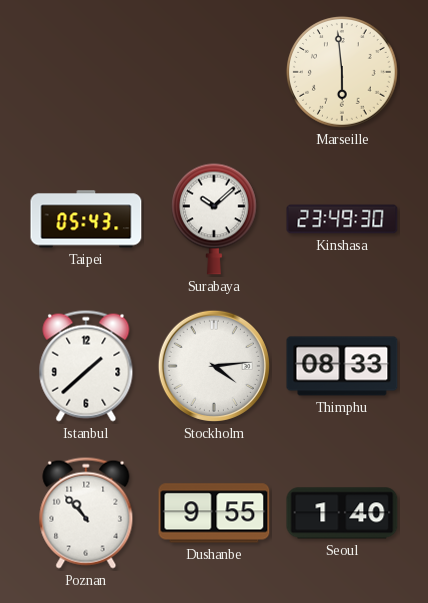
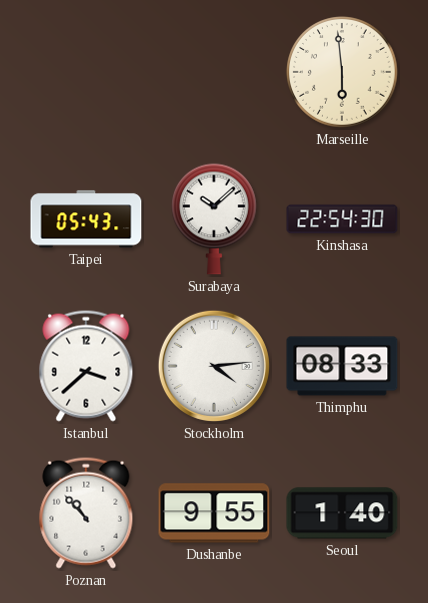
Kinshasa: 23:49 -> 22:54
Istanbul: 1:38 -> 3:38
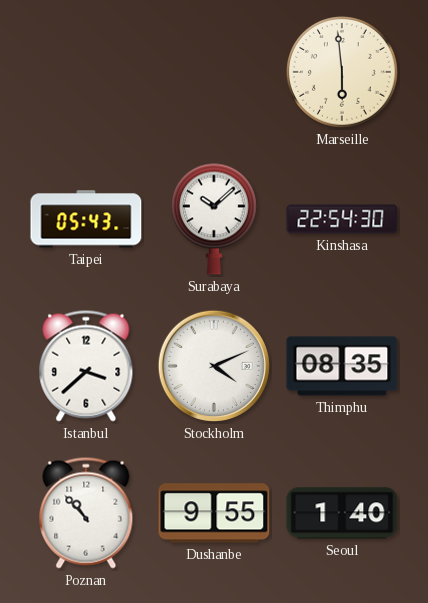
Stockholm: 4:14 -> 4:11
Thimphu: 08:33 -> 08:35
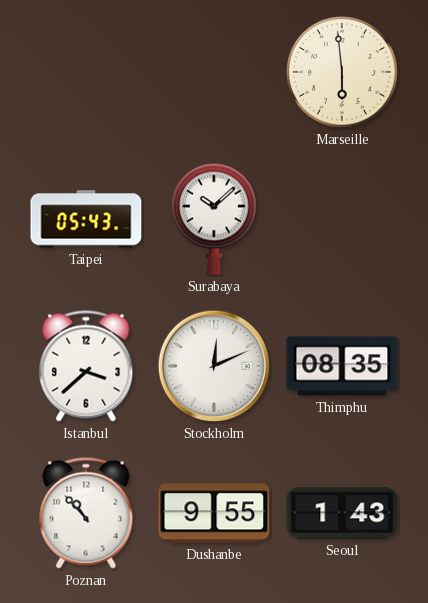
Kinshasa: 22:54 -> none
Stockholm: 4:11 -> 12:11
Seoul: 1:40 -> 1:43
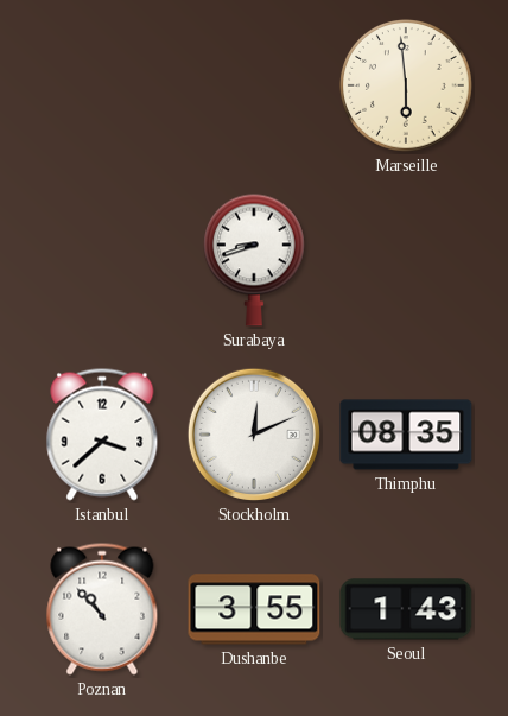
Taipei: 05:43 -> none
Surabaya: 10:08 -> 8:42
Dushanbe: 9:55 -> 3:55
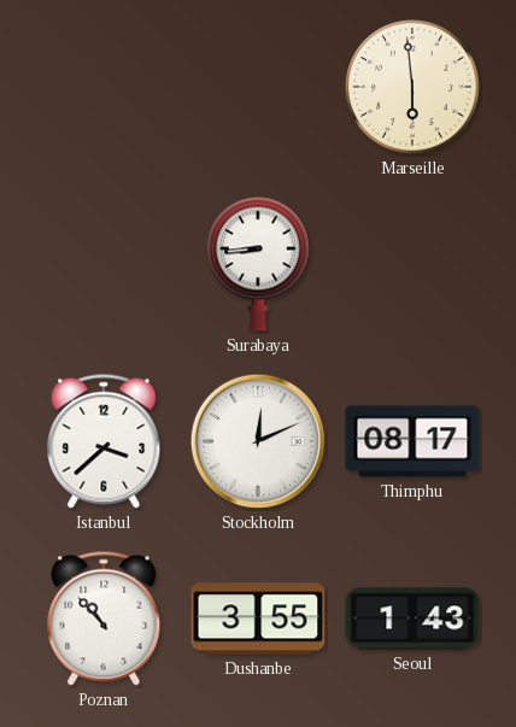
Surabaya: 8:42 -> 8:44
Thimphu: 08:35 -> 08:17
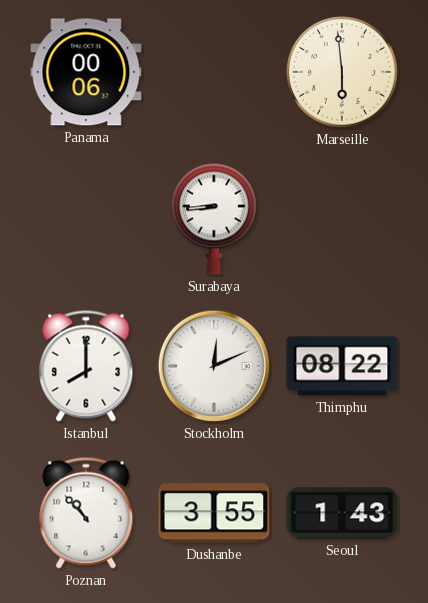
Panama: none -> 00:06
Istanbul: 3:38 -> 8:00
Thimphu: 08:17 -> 08:22
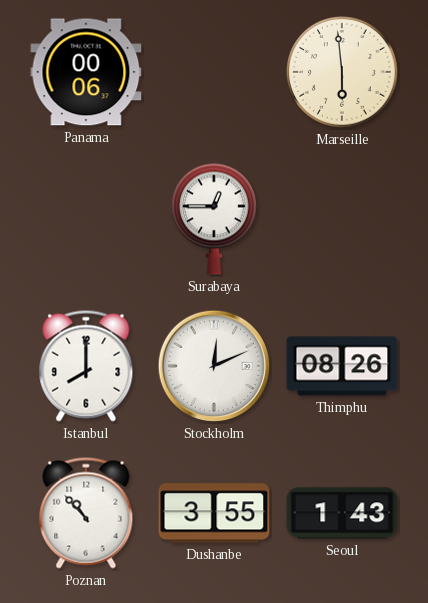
Surabaya: 8:44 -> 12:45
Thimphu: 08:22 -> 08:26
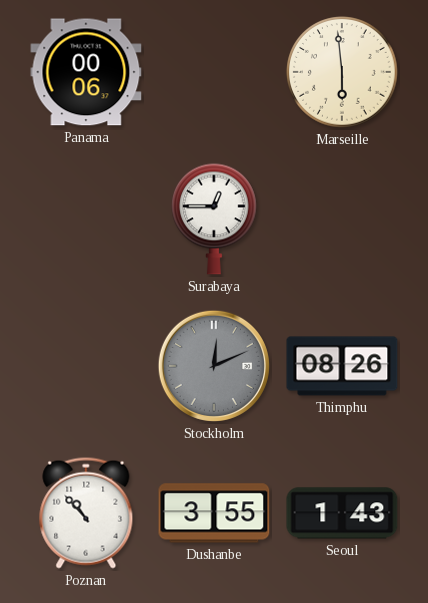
Istanbul: 8:00 -> none
Stockholm dial: white -> grey
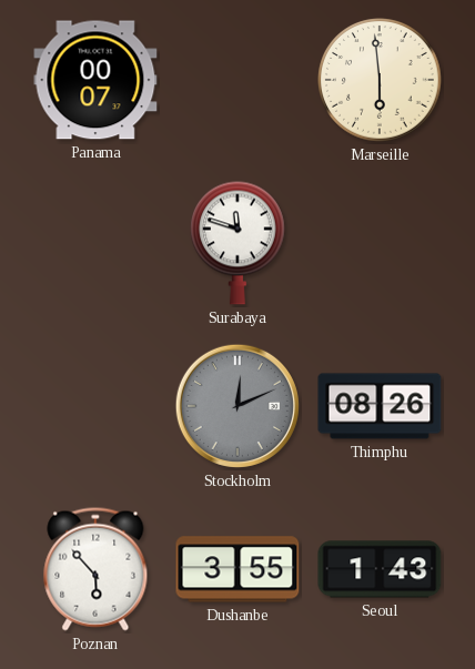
Panama: 00:06 -> 00:07
Surabaya: 12:45 -> 11:48
Poznan: 10:53 -> 5:53
